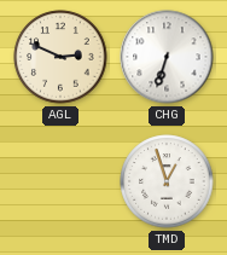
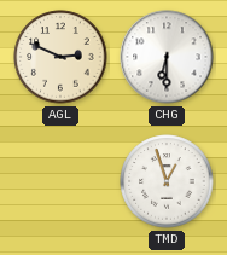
CHG: 6:33 -> 6:30
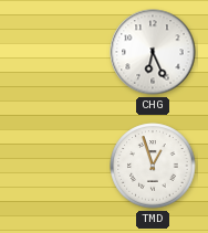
AGL: 2:49 -> none
CHG: 6:30 -> 6:26
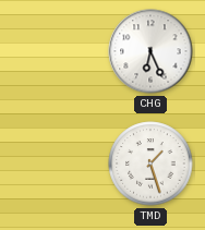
TMD: 12:57 -> 1:27
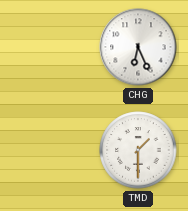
TMD: 1:27 -> 1:30
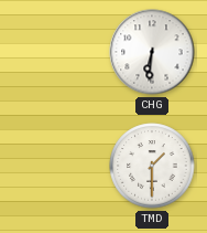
CHG: 6:26 -> 6:31
